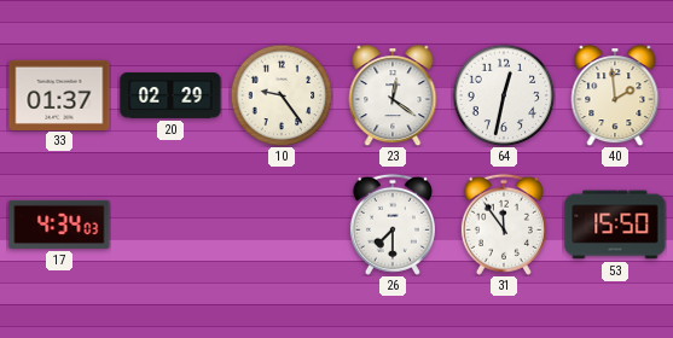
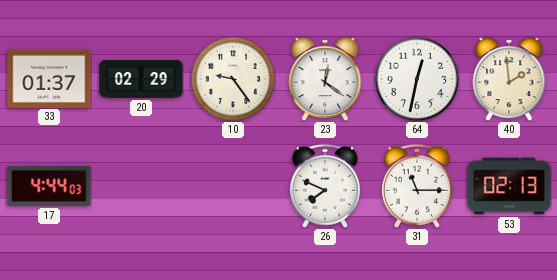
17: 4:34 -> 4:44
26: 7:30 -> 7:49
31: 11:54 -> 11:15
53: 15:50 -> 02:13
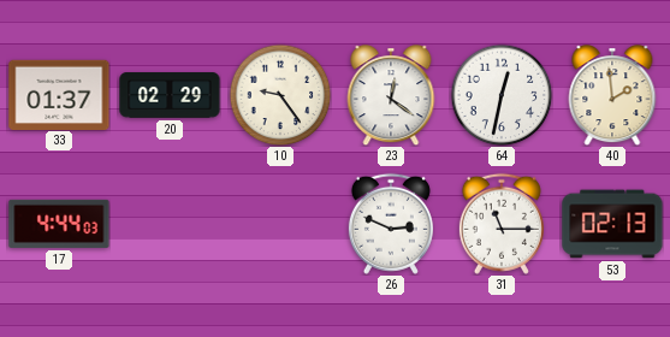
26: 7:49 -> 2:49
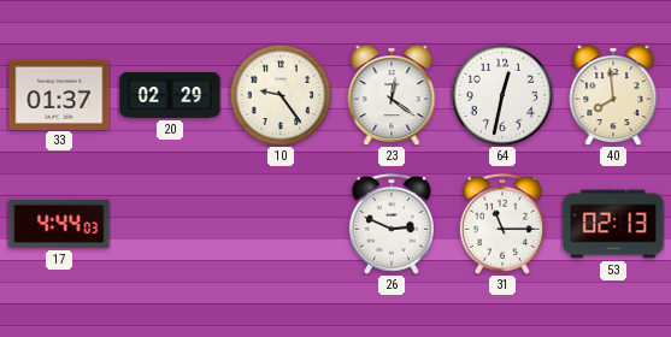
40: 1:59 -> 7:59
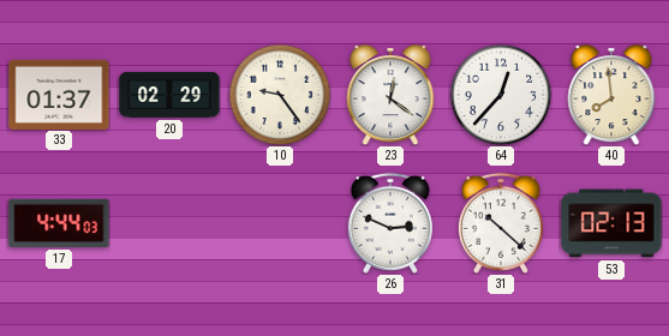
64: 12:32 -> 12:37
31: 11:15 -> 10:22
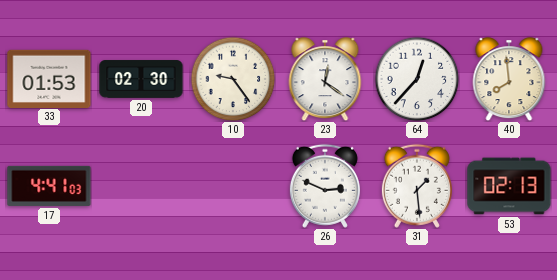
33: 01:37 -> 01:53
20: 02:29 -> 02:30
17: 4:44 -> 4:41
31: 10:22 -> 1:29
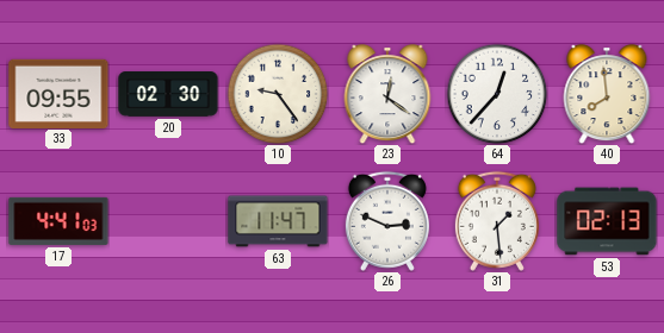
33: 01:53 -> 09:55
63: none -> 11:47
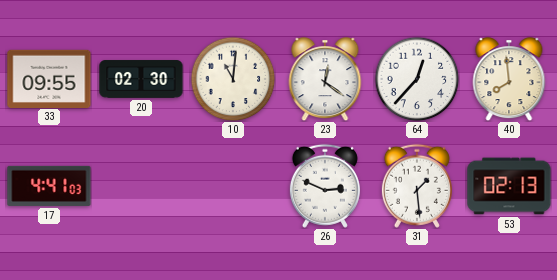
10: 9:24 -> 11:01
63: 11:47 -> none
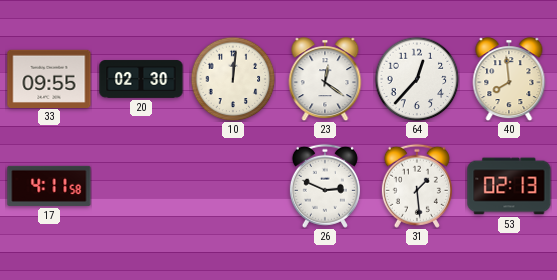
10: 11:01 -> 12:01
17: 4:41 -> 4:11
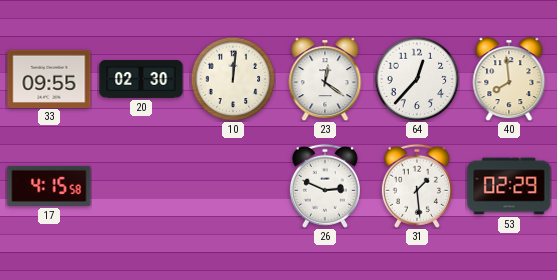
17: 4:11 -> 4:15
53: 02:13 -> 02:29
